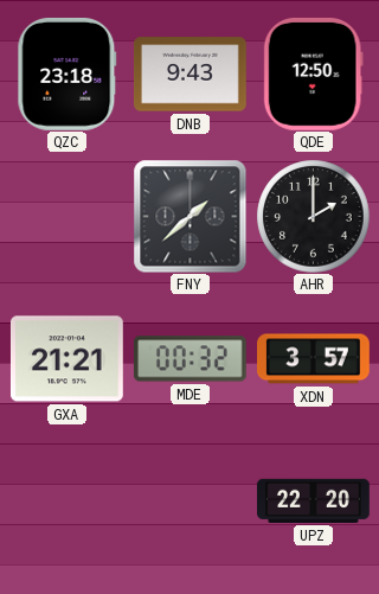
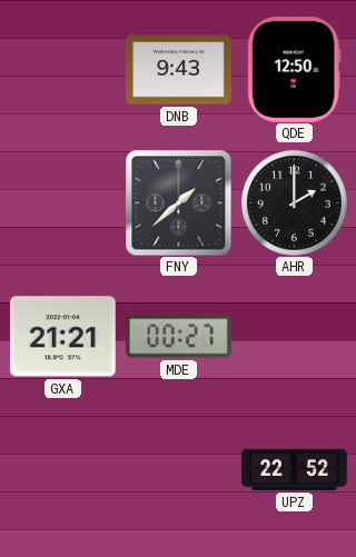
QZC: 23:18 -> none
MDE: 00:32 -> 00:27
XDN: 3:57 -> none
UPZ: 22:20 -> 22:52
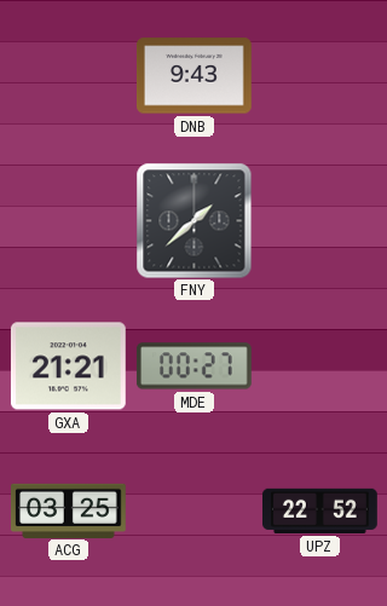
QDE: 12:50 -> none
AHR: 2:00 -> none
ACG: none -> 03:25
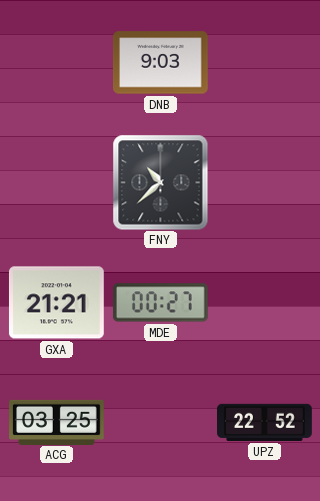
DNB: 9:43 -> 9:03
FNY: 1:38 -> 10:38
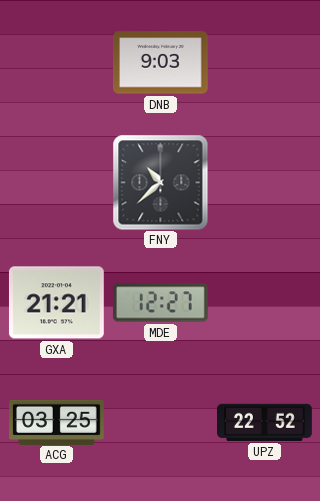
MDE: 00:27 -> 12:27
